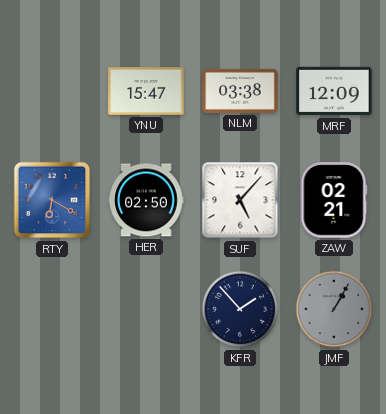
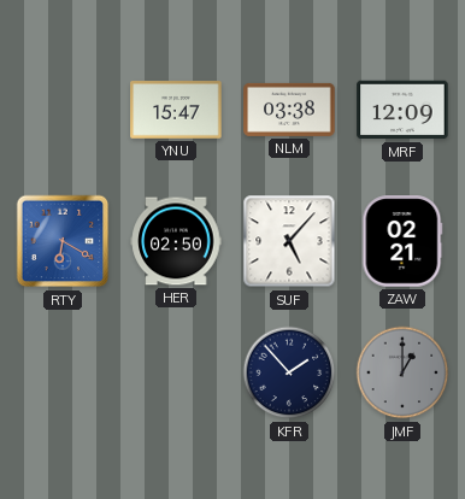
JMF: 1:05 -> 1:00
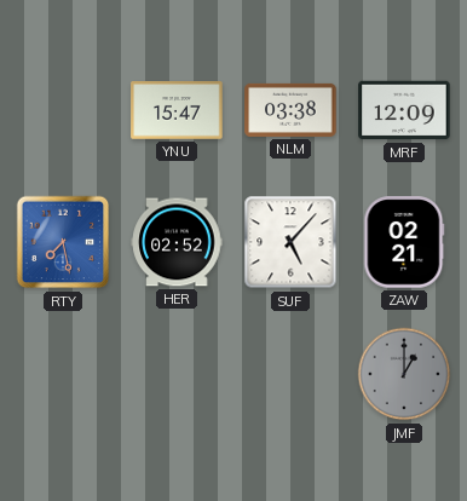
RTY: 6:20 -> 7:28
HER: 02:50 -> 02:52
KFR: 1:53 -> none
